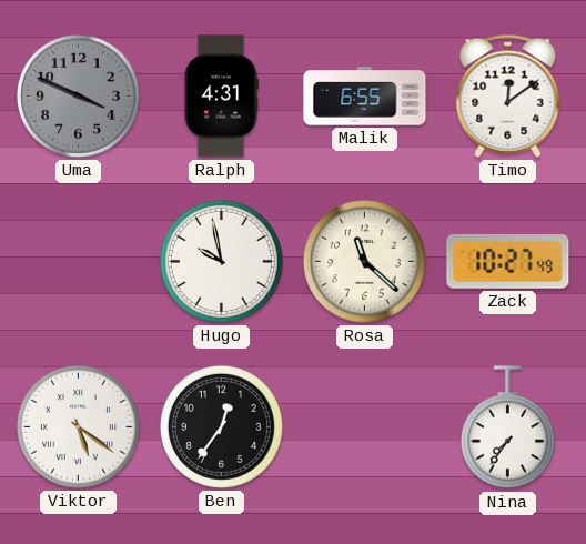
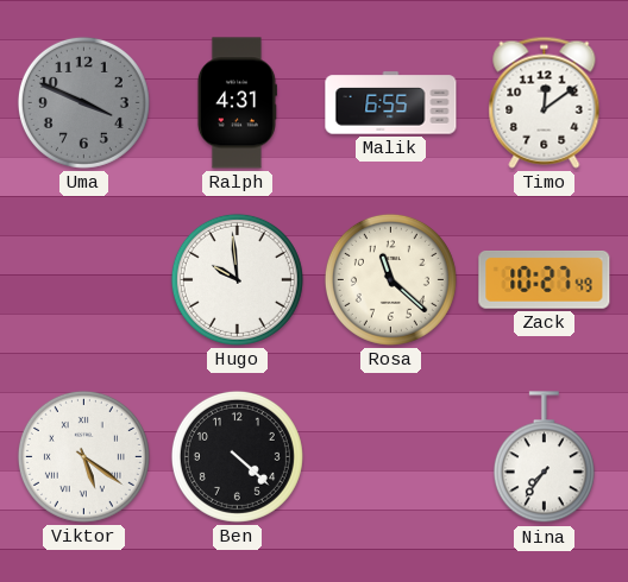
Hugo: 9:58 -> 9:59
Ben: 12:36 -> 4:22
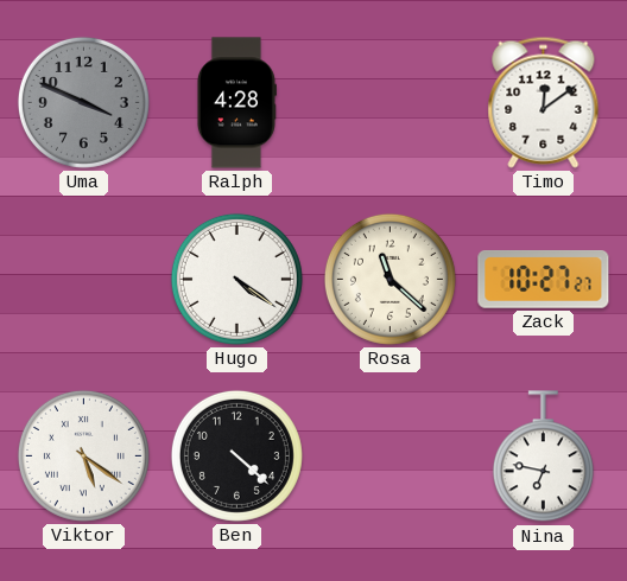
Ralph: 4:31 -> 4:28
Malik: 6:55 -> none
Hugo: 9:59 -> 4:21
Zack: 10:27:49 -> 10:27:27
Nina: 7:36 -> 6:47
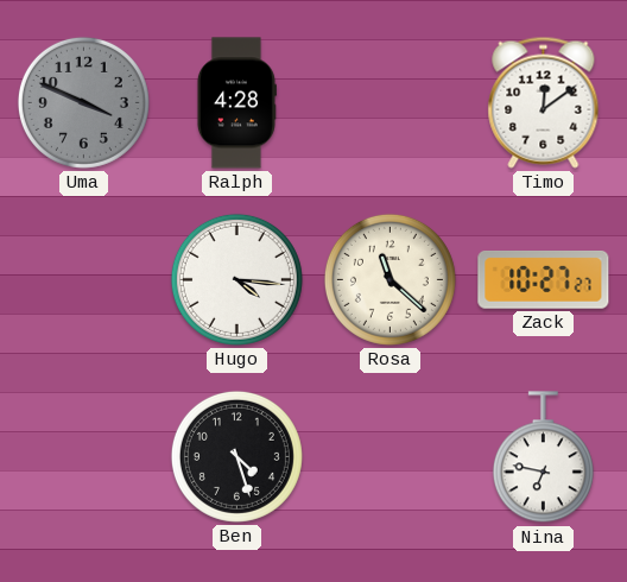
Hugo: 4:21 -> 4:16
Viktor: 5:21 -> none
Ben: 4:22 -> 4:27
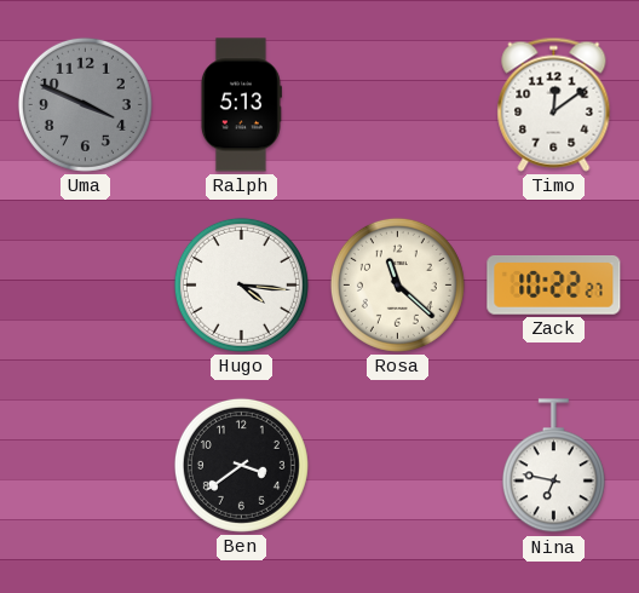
Ralph: 4:28 -> 5:13
Zack: 10:27 -> 10:22
Ben: 4:27 -> 3:39
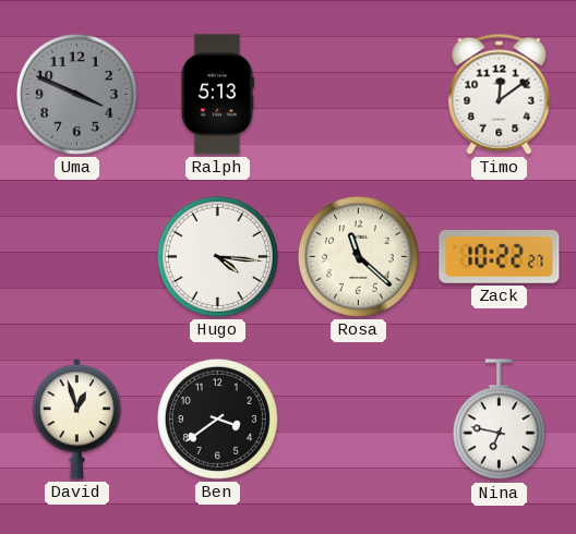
David: none -> 12:57
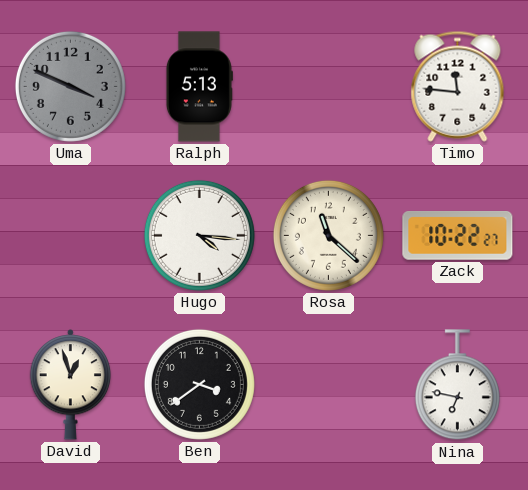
Timo: 12:09 -> 11:46
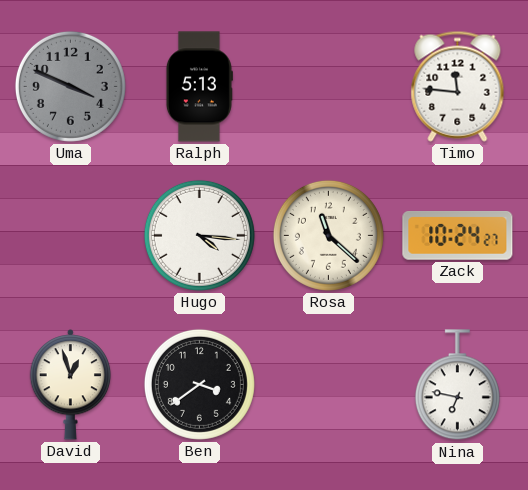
Zack: 10:22 -> 10:24
